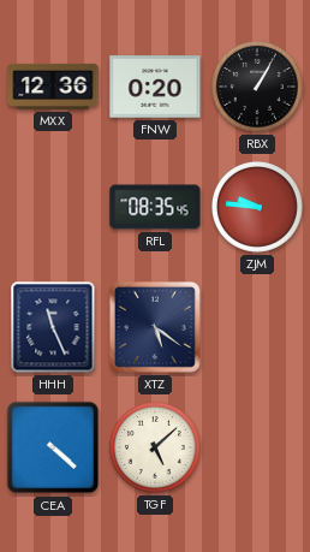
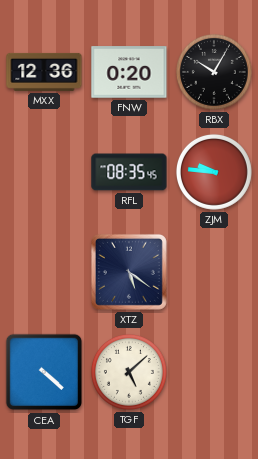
RBX: 1:05 -> 10:05
HHH: 11:26 -> none
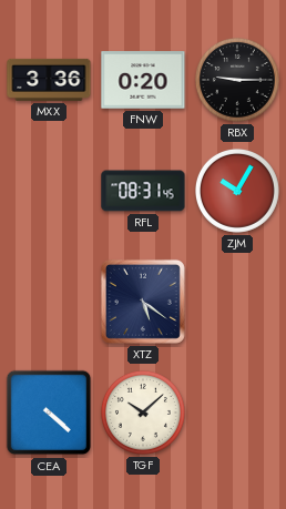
MXX: 12:36 -> 3:36
RBX: 10:05 -> 9:15
RFL: 08:35 -> 08:31
ZJM: 9:46 -> 10:05
TGF: 5:08 -> 10:08
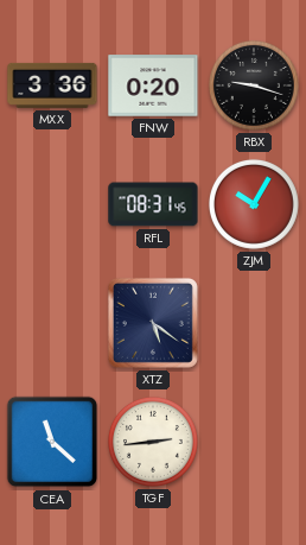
RBX: 9:15 -> 9:18
CEA: 4:22 -> 11:22
TGF: 10:08 -> 2:44
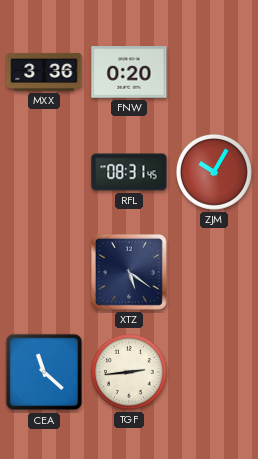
RBX: 9:18 -> none
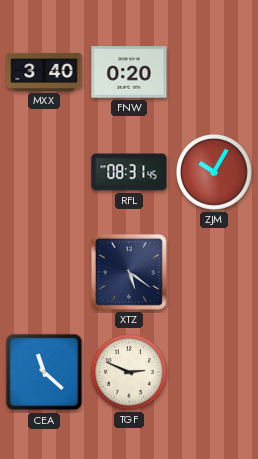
MXX: 3:36 -> 3:40
TGF: 2:44 -> 2:49
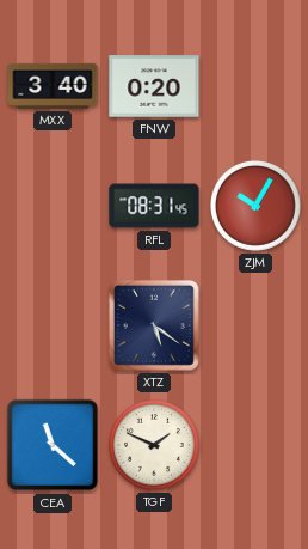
TGF: 2:49 -> 1:49
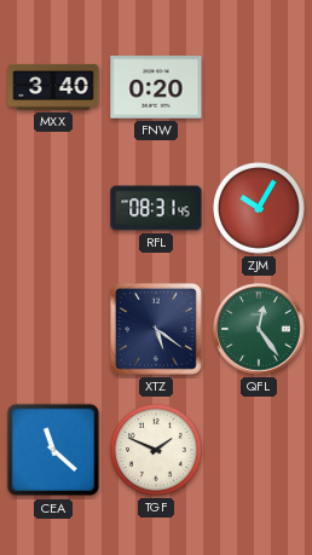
QFL: none -> 12:24
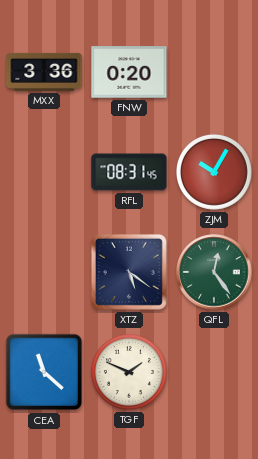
MXX: 3:40 -> 3:36
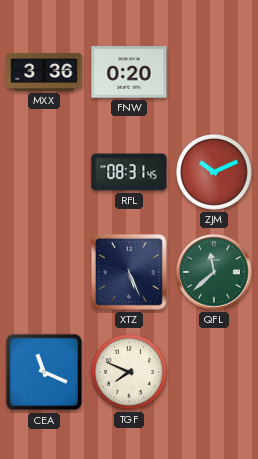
ZJM: 10:05 -> 10:11
XTZ: 5:21 -> 5:26
QFL: 12:24 -> 11:38
CEA: 11:22 -> 11:19
TGF: 1:49 -> 7:49
